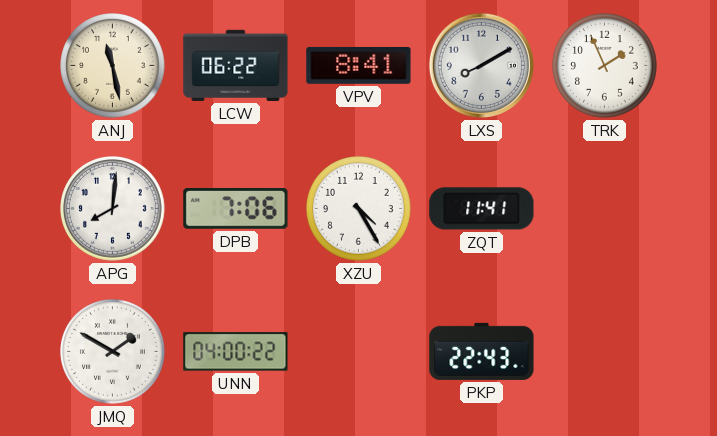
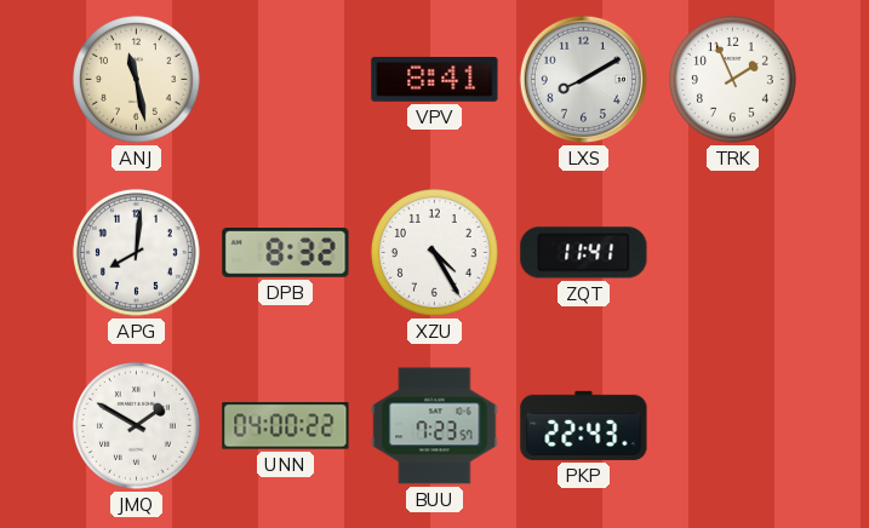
LCW: 06:22 -> none
DPB: 7:06 -> 8:32
BUU: none -> 7:23
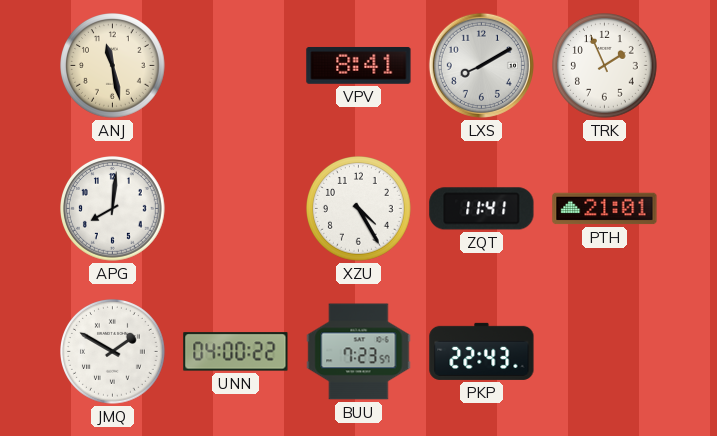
DPB: 8:32 -> none
PTH: none -> 21:01
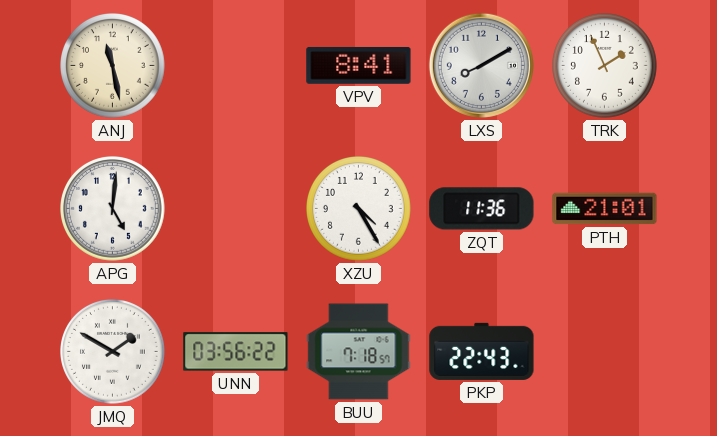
APG: 8:01 -> 5:01
ZQT: 11:41 -> 11:36
UNN: 04:00 -> 03:56
BUU: 7:23 -> 7:18
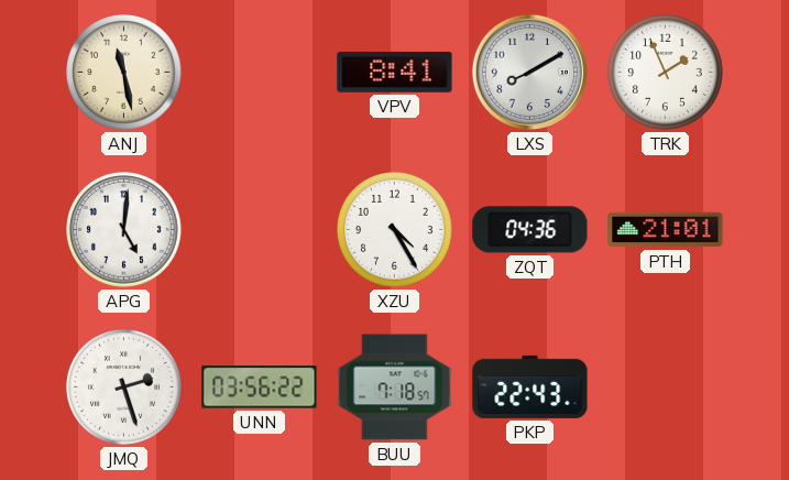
ZQT: 11:36 -> 04:36
JMQ: 1:50 -> 2:27
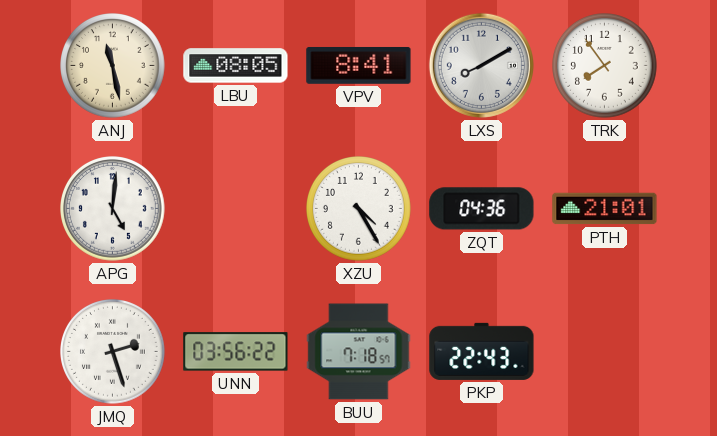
LBU: none -> 08:05
TRK: 1:56 -> 7:54
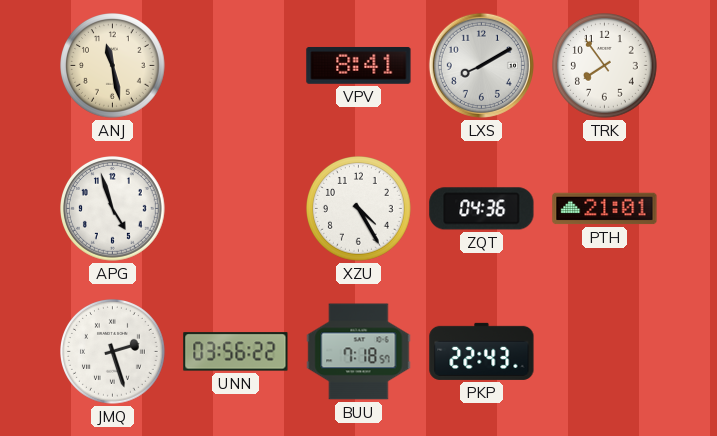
LBU: 08:05 -> none
APG: 5:01 -> 4:57
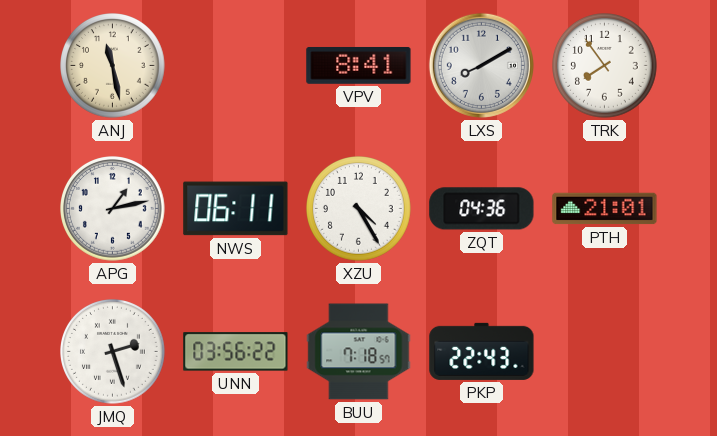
APG: 4:57 -> 1:13
NWS: none -> 06:11
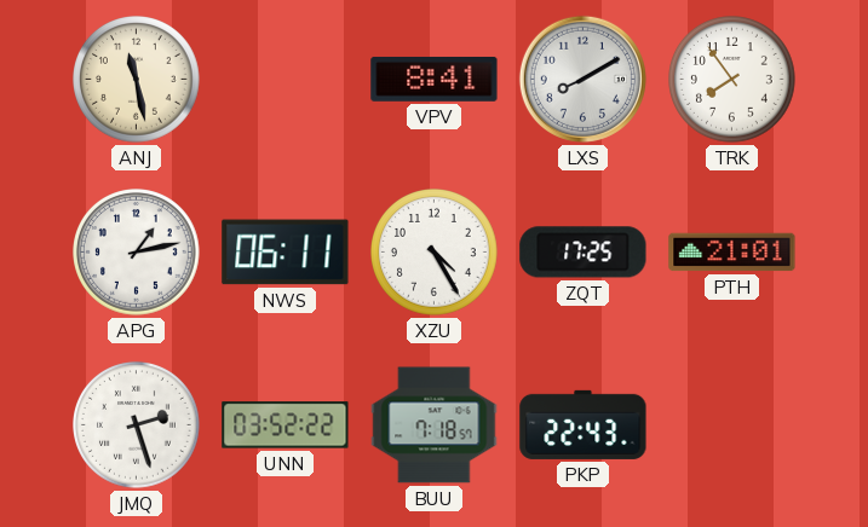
ZQT: 04:36 -> 17:25
UNN: 03:56 -> 03:52
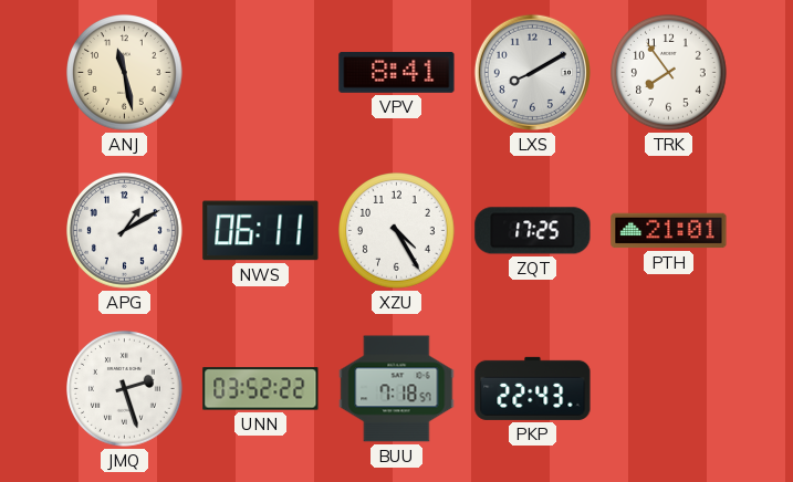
APG: 1:13 -> 1:10
